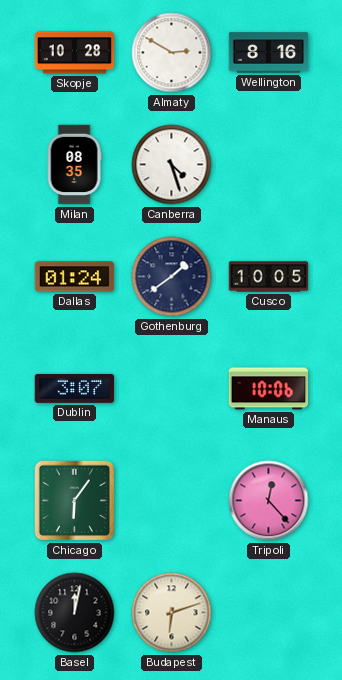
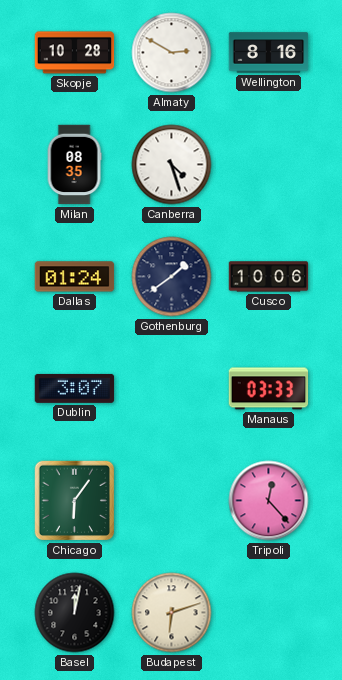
Cusco: 10:05 -> 10:06
Manaus: 10:06 -> 03:33
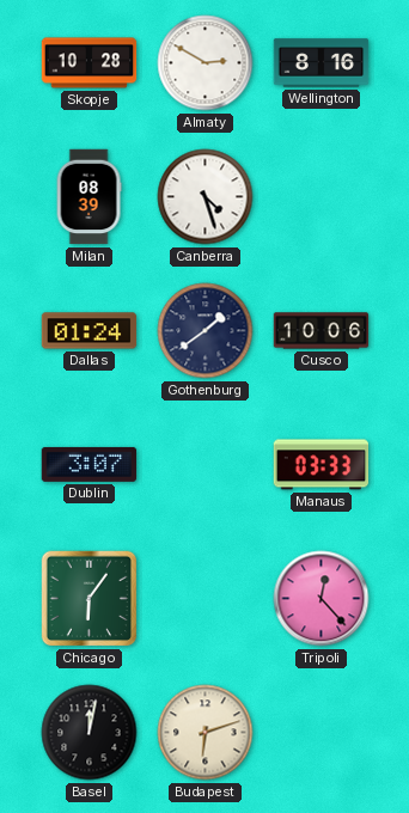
Milan: 08:35 -> 08:39
